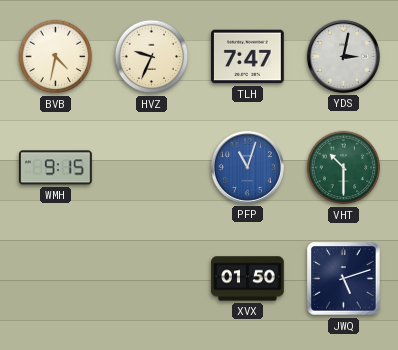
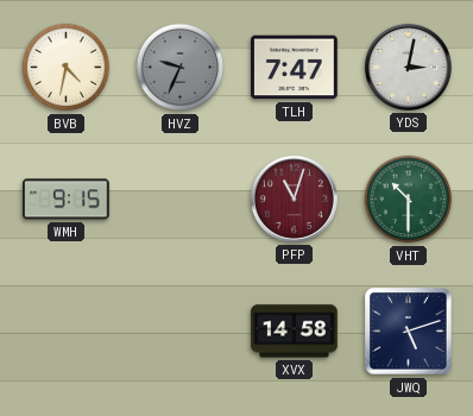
HVZ dial: cream -> grey
PFP dial: blue -> burgundy
XVX: 01:50 -> 14:58
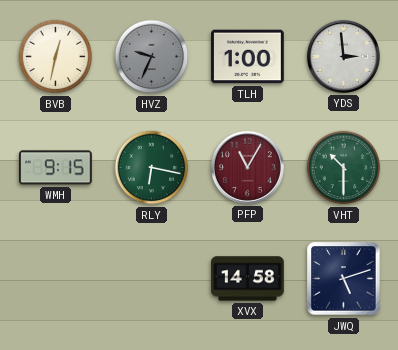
BVB: 4:32 -> 12:32
TLH: 7:47 -> 1:00
YDS: 3:02 -> 2:59
RLY: none -> 6:17
PFP: 11:03 -> 11:05
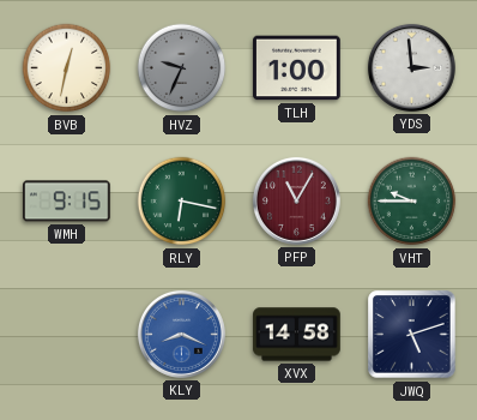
VHT: 10:30 -> 9:45
KLY: none -> 8:19
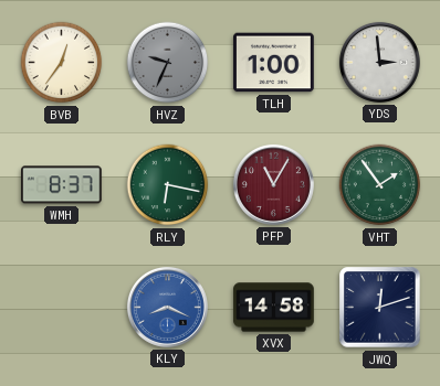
BVB: 12:32 -> 12:36
WMH: 9:15 -> 8:37
VHT: 9:45 -> 1:54
JWQ: 5:12 -> 12:12
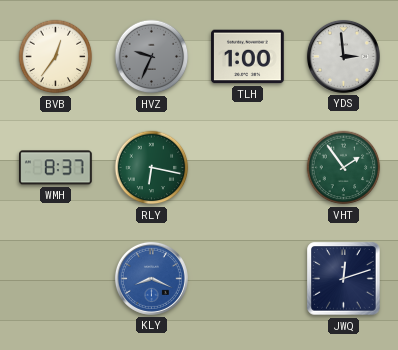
PFP: 11:05 -> none
XVX: 14:58 -> none
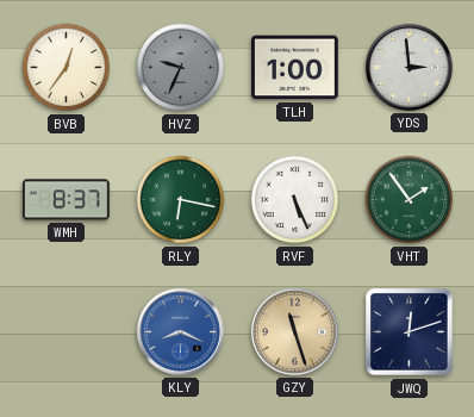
RVF: none -> 5:26
GZY: none -> 11:27
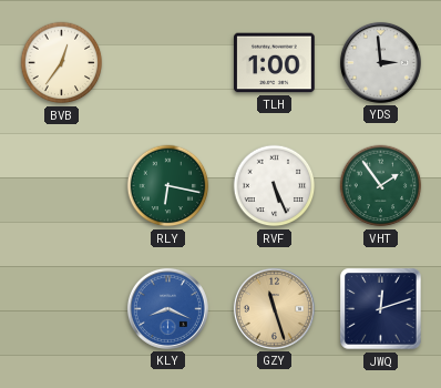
HVZ: 9:34 -> none
WMH: 8:37 -> none
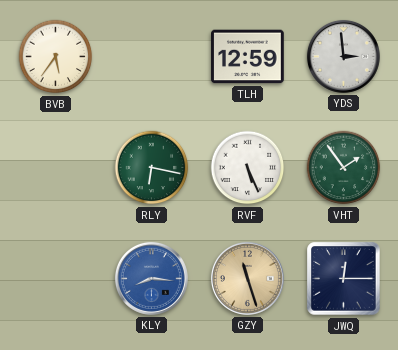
BVB: 12:36 -> 5:36
TLH: 1:00 -> 12:59
KLY: 8:19 -> 8:16
JWQ: 12:12 -> 12:15
